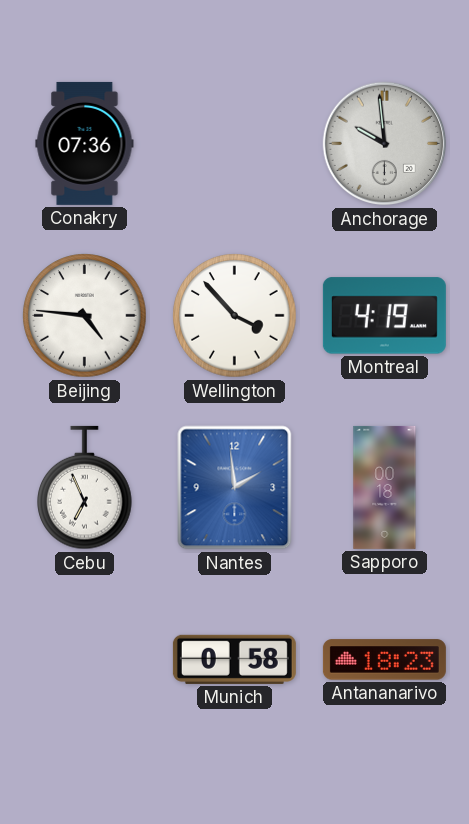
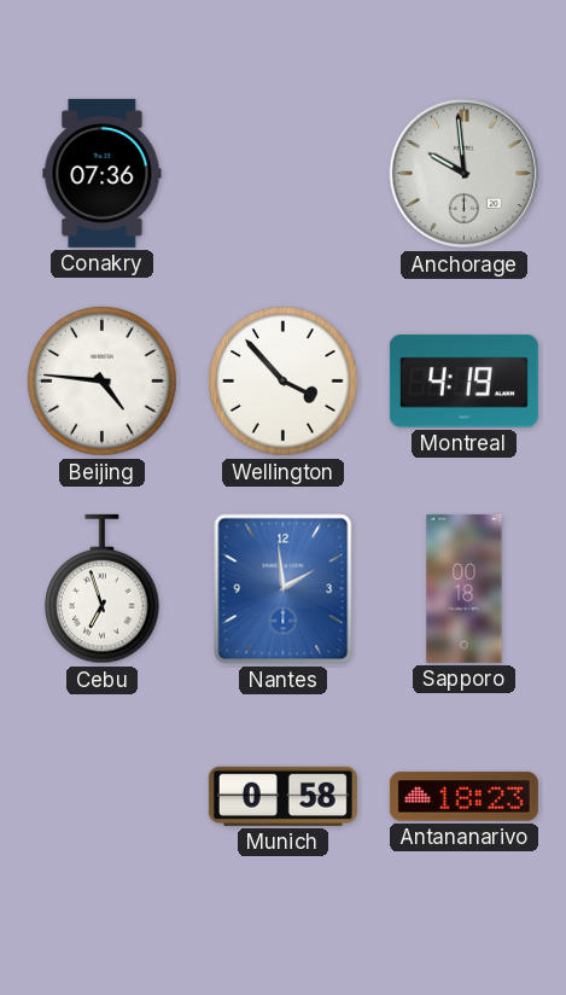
Cebu: 6:56 -> 6:57
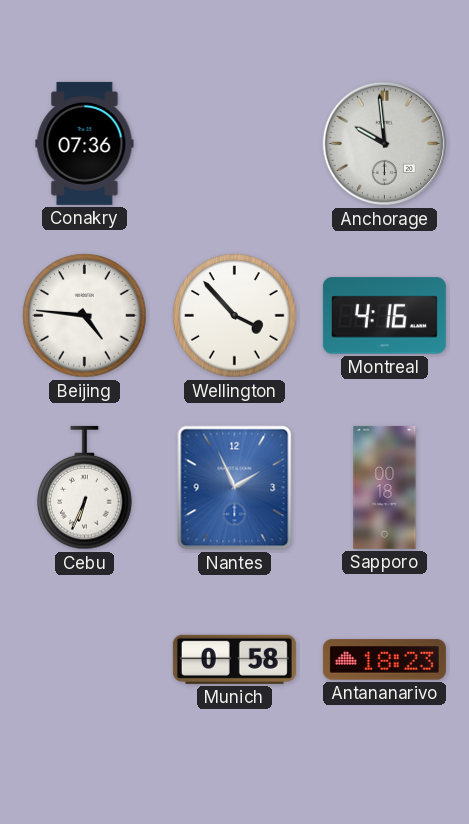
Montreal: 4:19 -> 4:16
Cebu: 6:57 -> 6:34
Nantes: 1:59 -> 1:56
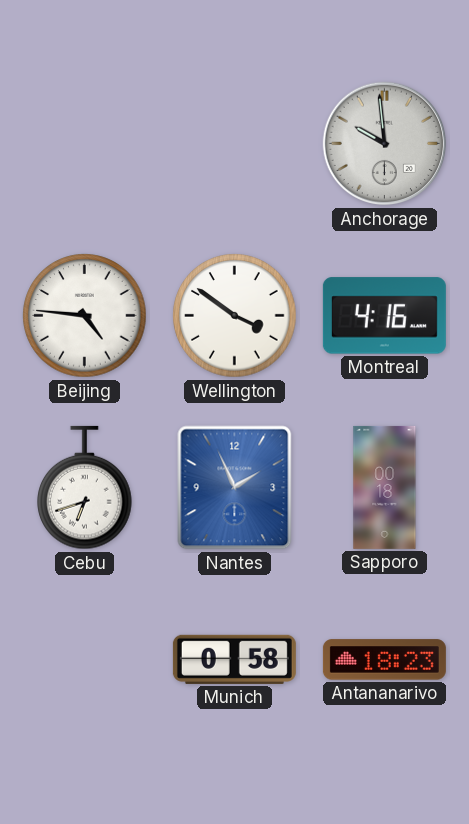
Conakry: 07:36 -> none
Wellington: 3:53 -> 3:51
Cebu: 6:34 -> 6:42
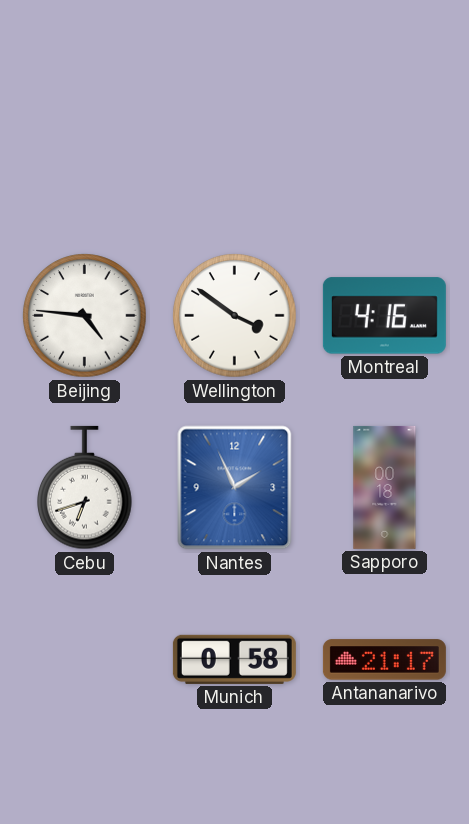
Anchorage: 9:59 -> none
Antananarivo: 18:23 -> 21:17
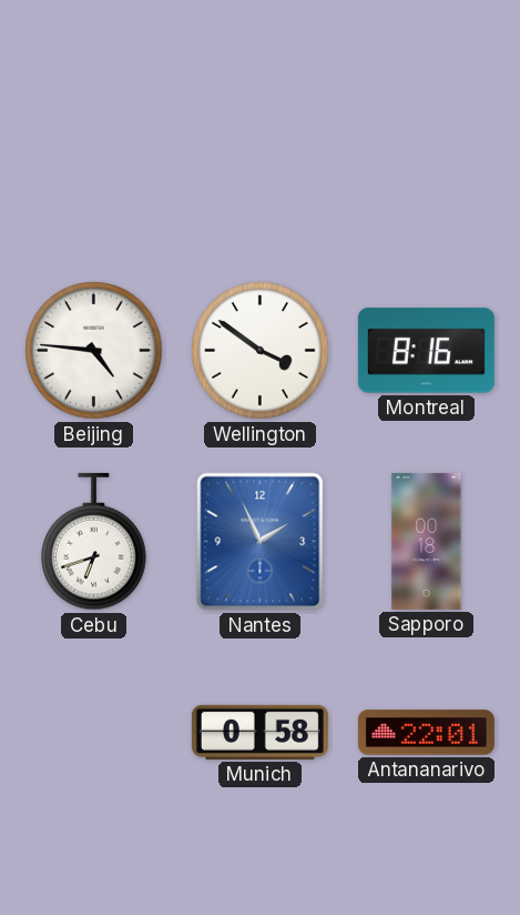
Montreal: 4:16 -> 8:16
Antananarivo: 21:17 -> 22:01
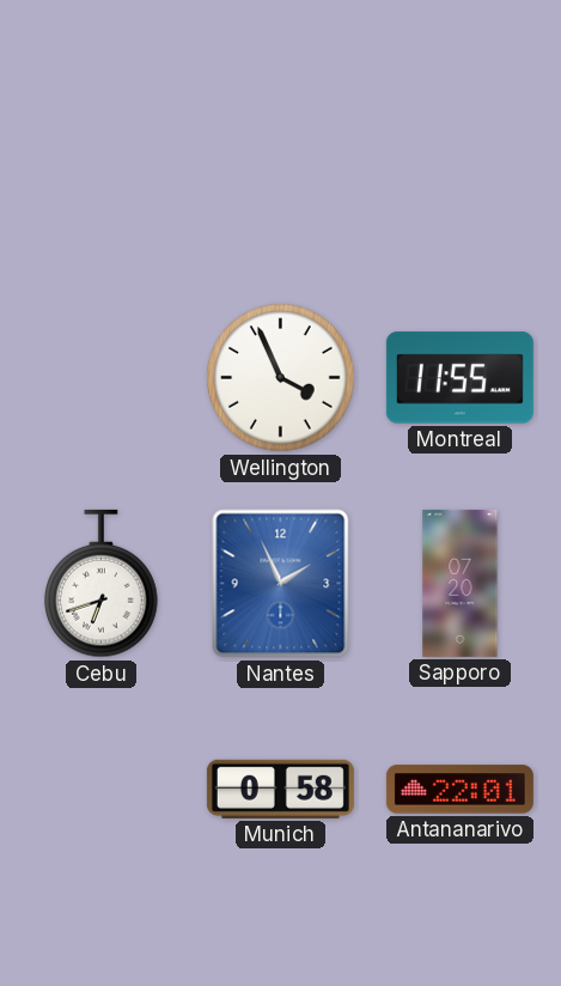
Beijing: 4:46 -> none
Wellington: 3:51 -> 3:56
Montreal: 8:16 -> 11:55
Sapporo: 00:18 -> 07:20
